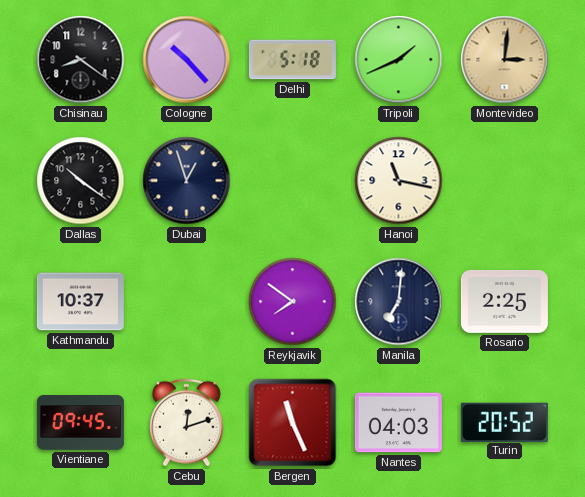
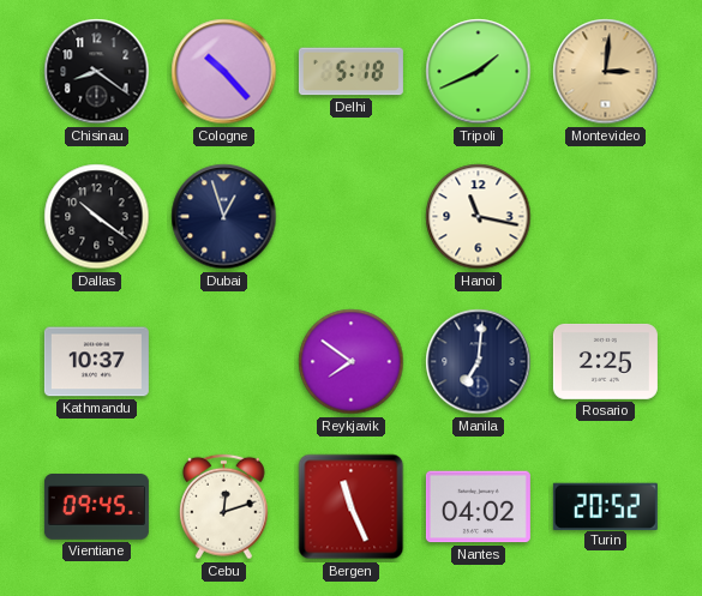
Nantes: 04:03 -> 04:02
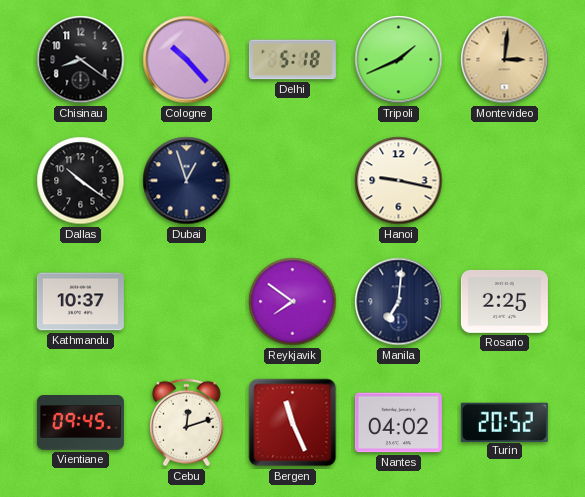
Hanoi: 11:17 -> 9:17
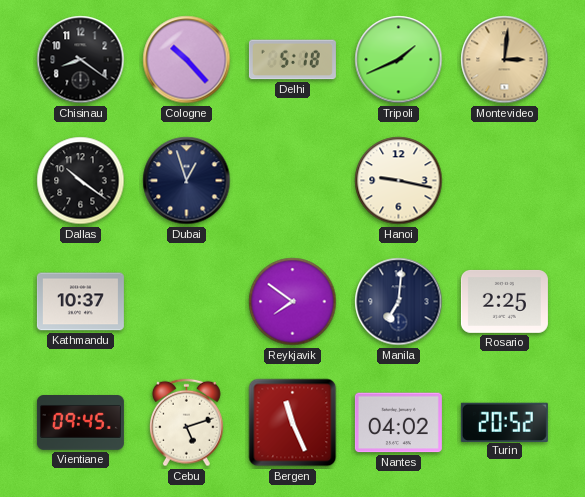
Cebu: 12:12 -> 5:12
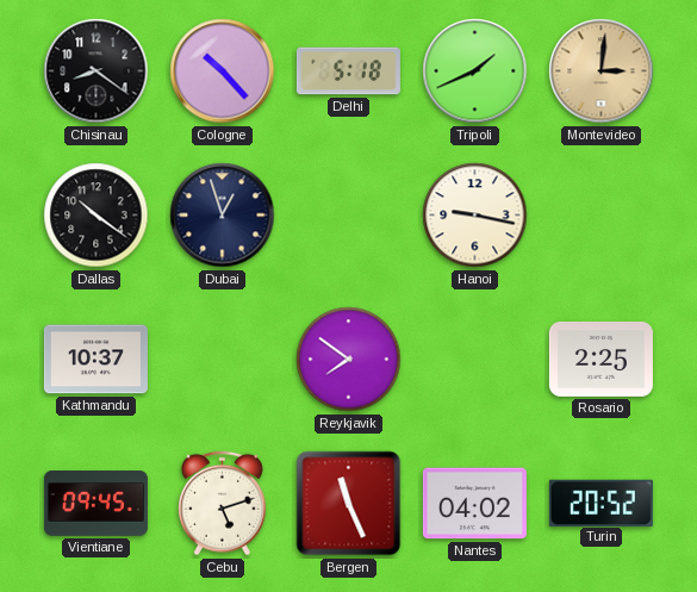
Manila: 7:01 -> none
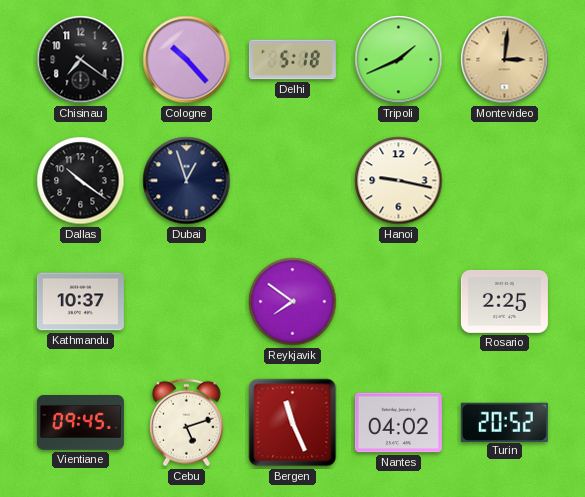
Chisinau: 8:21 -> 7:21
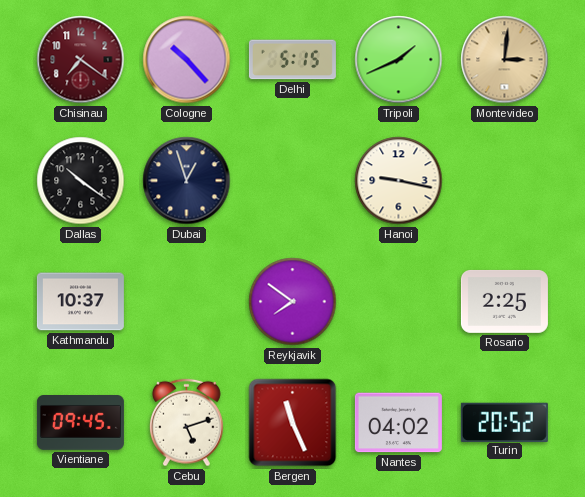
Chisinau dial: black -> burgundy
Delhi: 5:18 -> 5:15
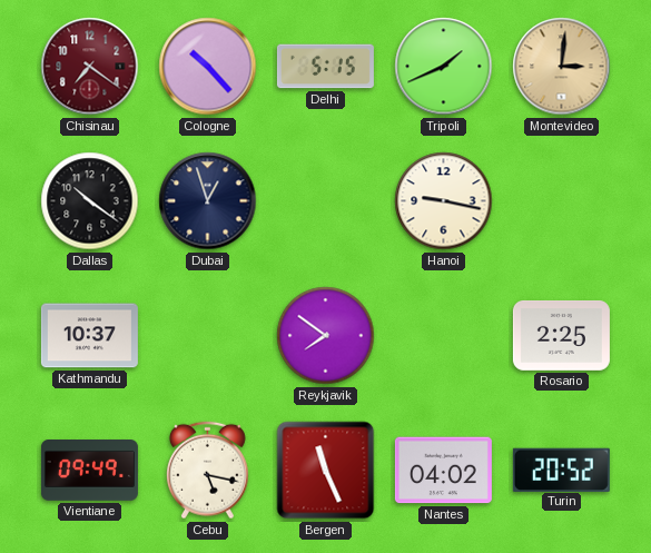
Vientiane: 09:45 -> 09:49
Cebu: 5:12 -> 5:17
